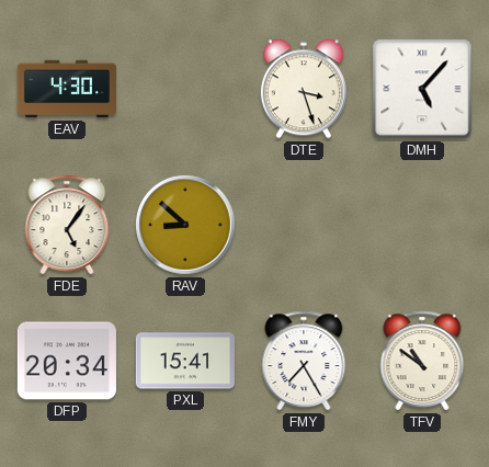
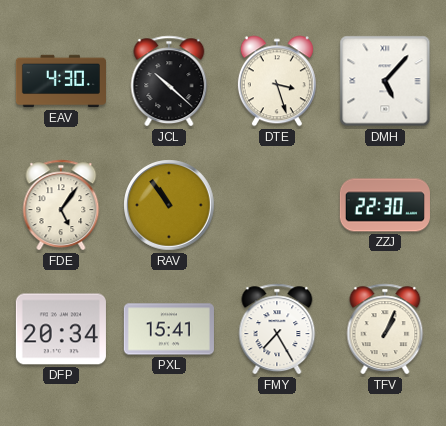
JCL: none -> 10:22
RAV: 8:52 -> 10:54
ZZJ: none -> 22:30
TFV: 10:51 -> 1:04
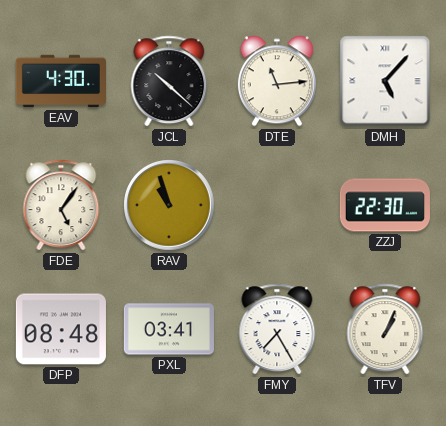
DTE: 3:27 -> 11:14
RAV: 10:54 -> 10:57
DFP: 20:34 -> 08:48
PXL: 15:41 -> 03:41
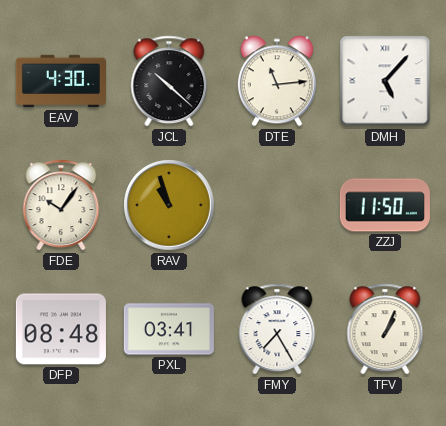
FDE: 5:06 -> 10:06
ZZJ: 22:30 -> 11:50
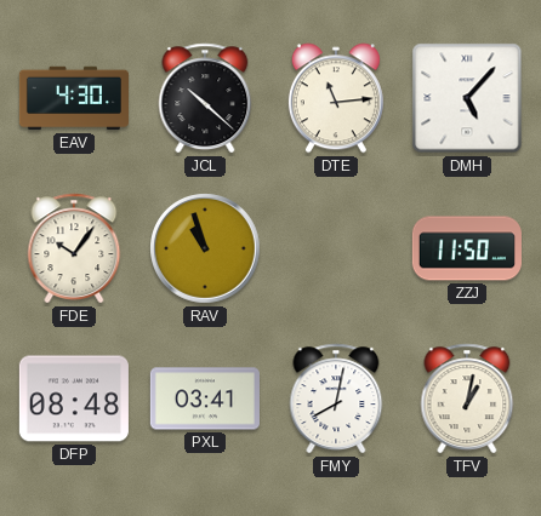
FMY: 7:25 -> 8:02
TFV: 1:04 -> 1:02
